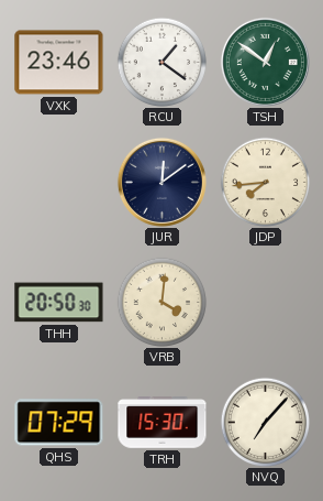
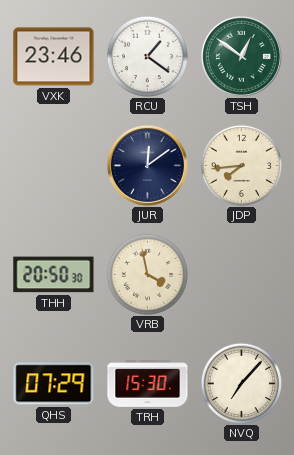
VRB: 4:01 -> 3:58
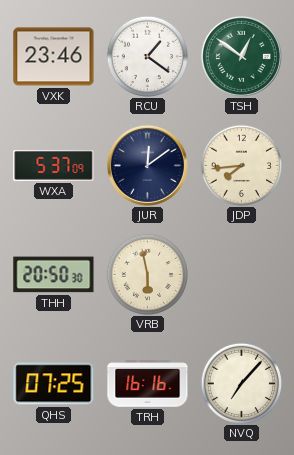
WXA: none -> 5:37
VRB: 3:58 -> 5:58
QHS: 07:29 -> 07:25
TRH: 15:30 -> 16:16
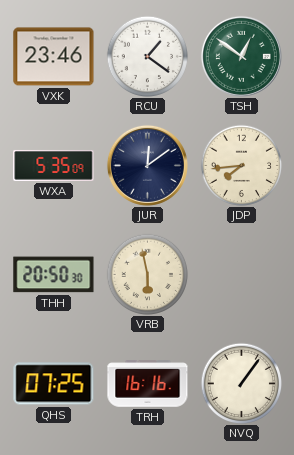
WXA: 5:37 -> 5:35
NVQ: 7:07 -> 1:06
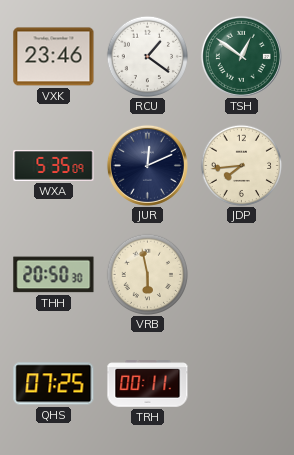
JUR: 12:09 -> 12:11
TRH: 16:16 -> 00:11
NVQ: 1:06 -> none
